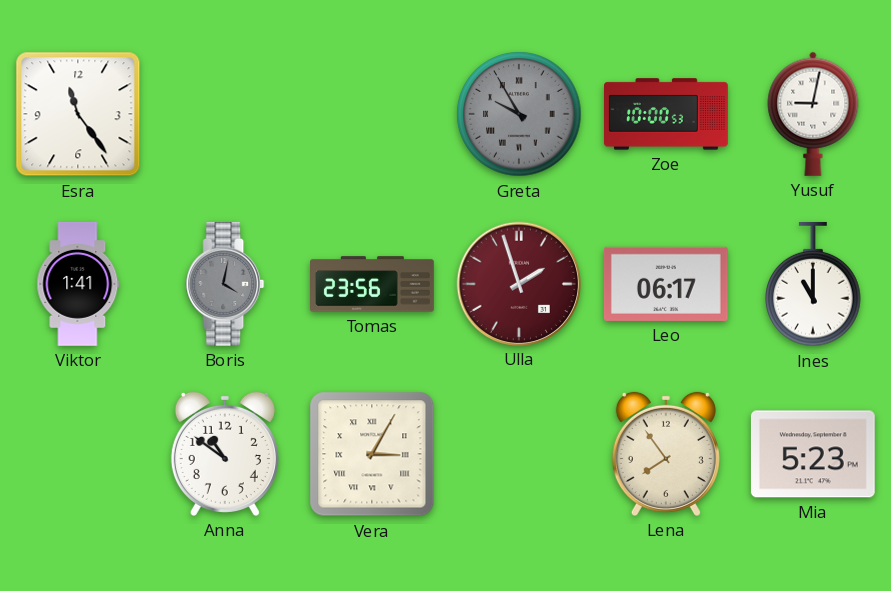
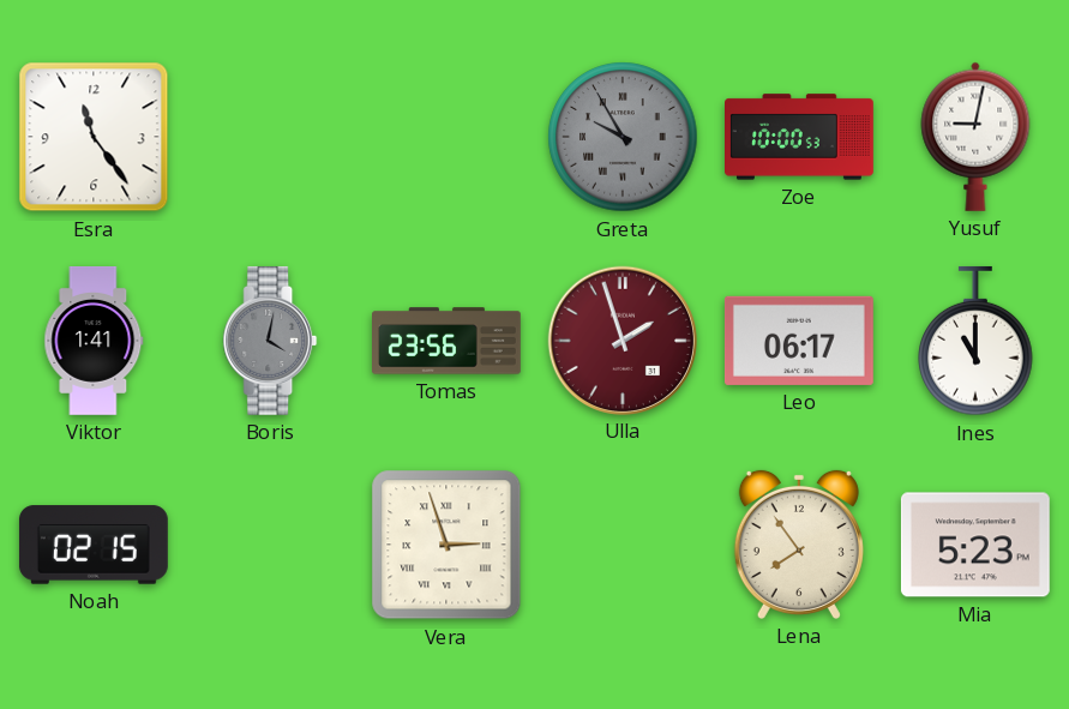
Noah: none -> 02:15
Anna: 10:51 -> none
Vera: 3:05 -> 2:57
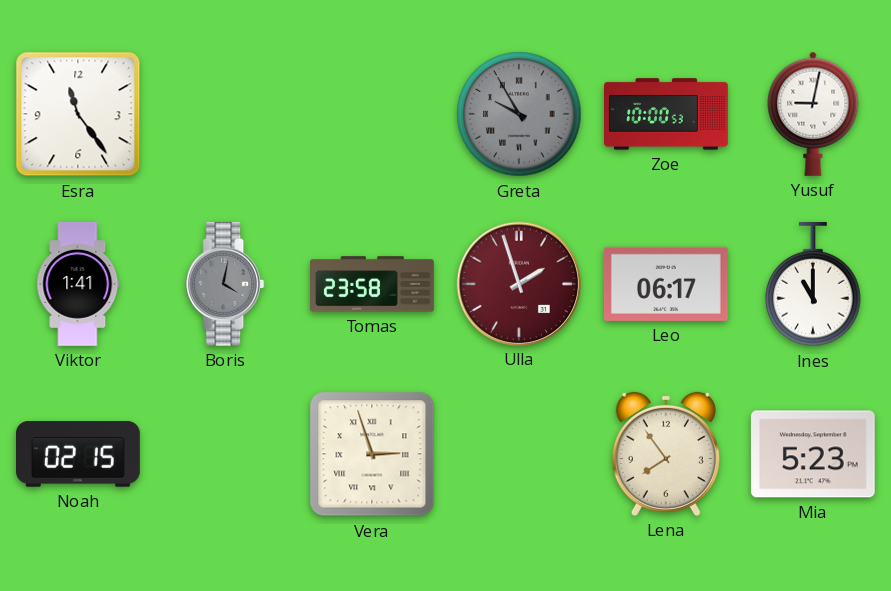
Tomas: 23:56 -> 23:58
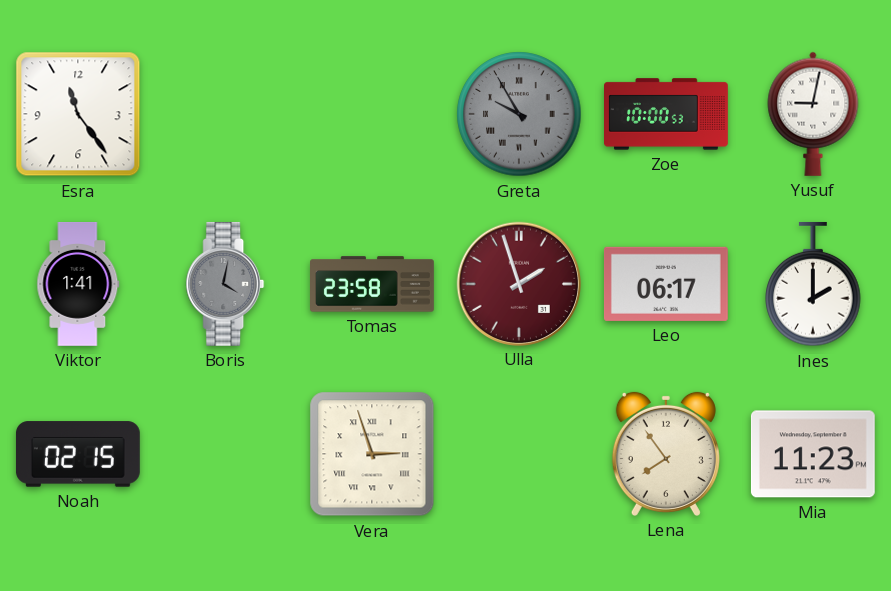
Ines: 11:00 -> 2:00
Mia: 5:23 -> 11:23
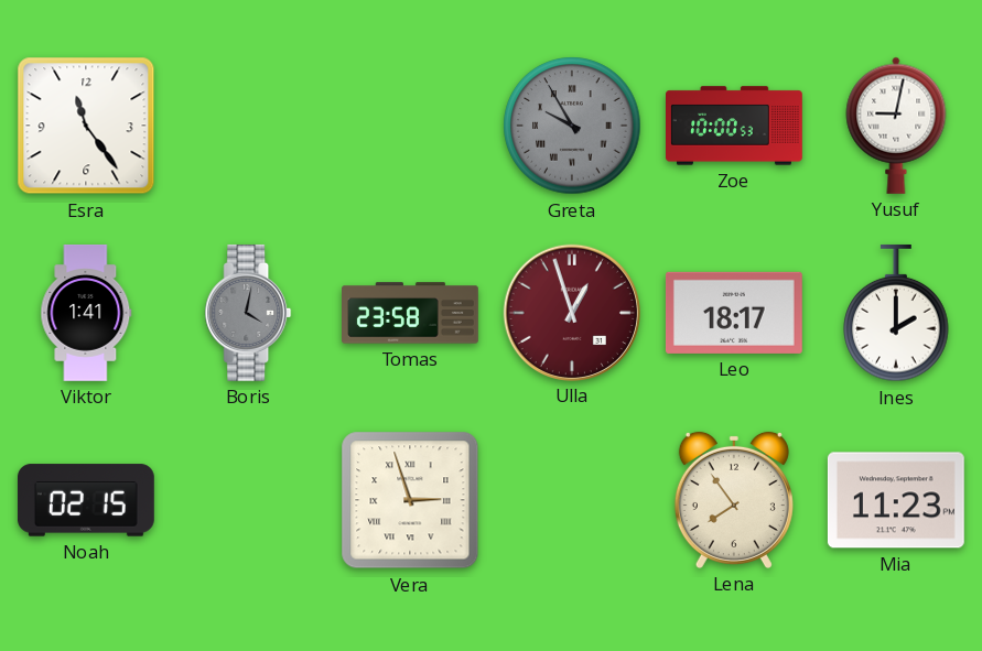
Ulla: 1:57 -> 12:57
Leo: 06:17 -> 18:17
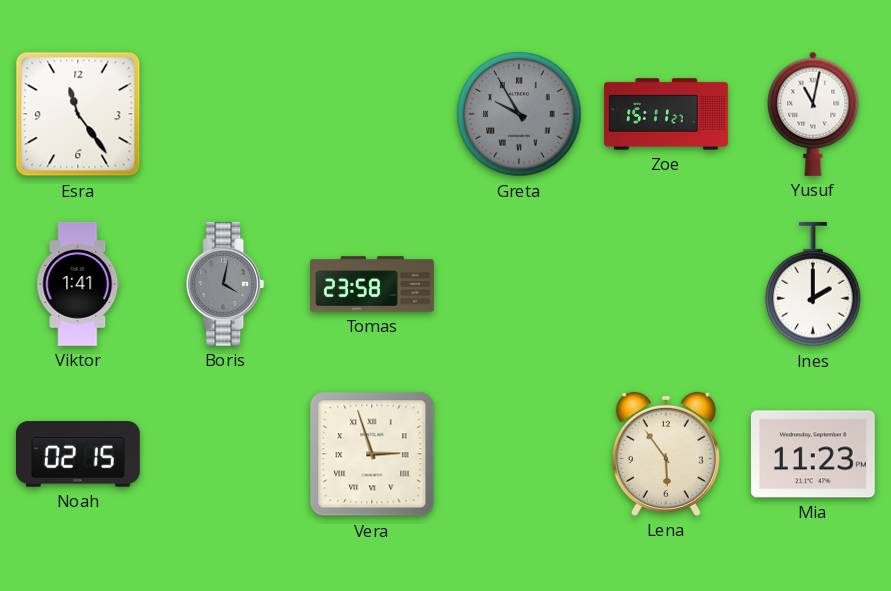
Zoe: 10:00 -> 15:11
Yusuf: 9:02 -> 11:02
Ulla: 12:57 -> none
Leo: 18:17 -> none
Lena: 7:54 -> 5:54
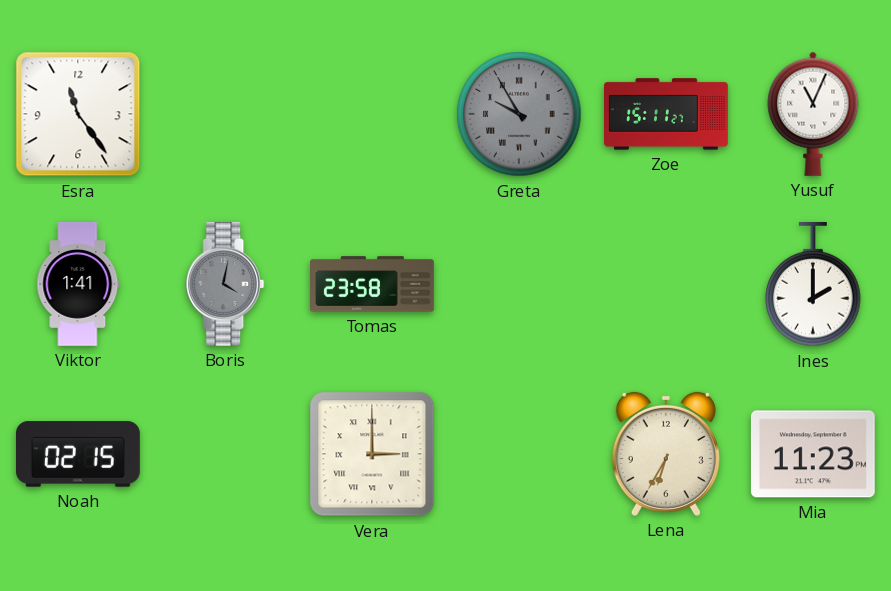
Yusuf: 11:02 -> 11:04
Vera: 2:57 -> 3:00
Lena: 5:54 -> 6:35
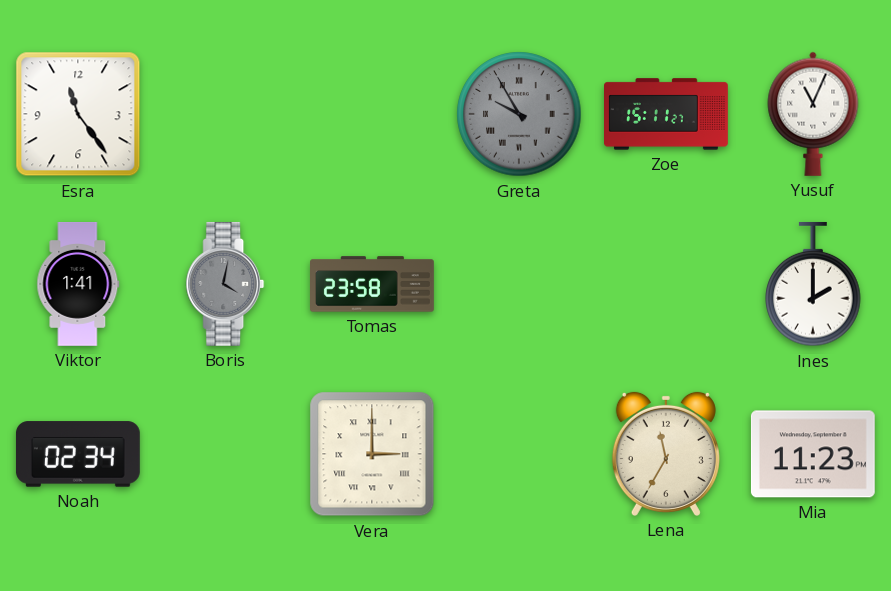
Noah: 02:15 -> 02:34
Lena: 6:35 -> 11:35
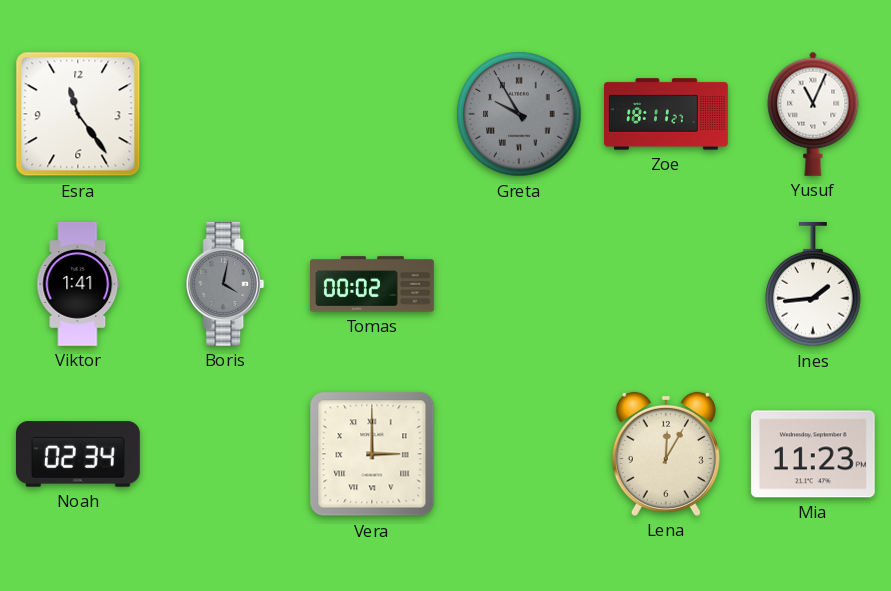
Zoe: 15:11 -> 18:11
Tomas: 23:58 -> 00:02
Ines: 2:00 -> 1:44
Lena: 11:35 -> 12:05
